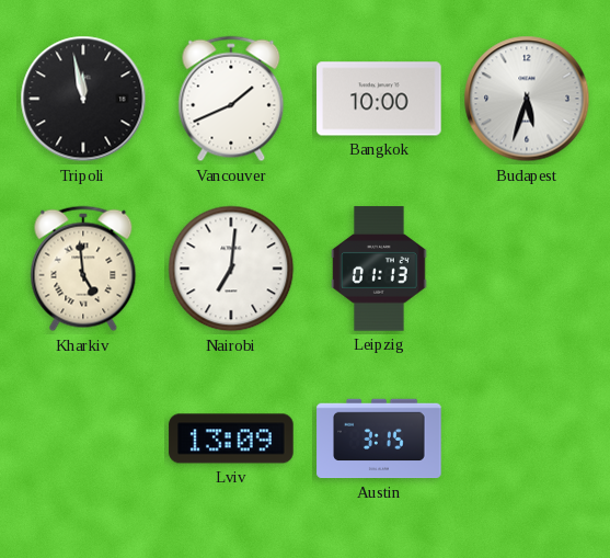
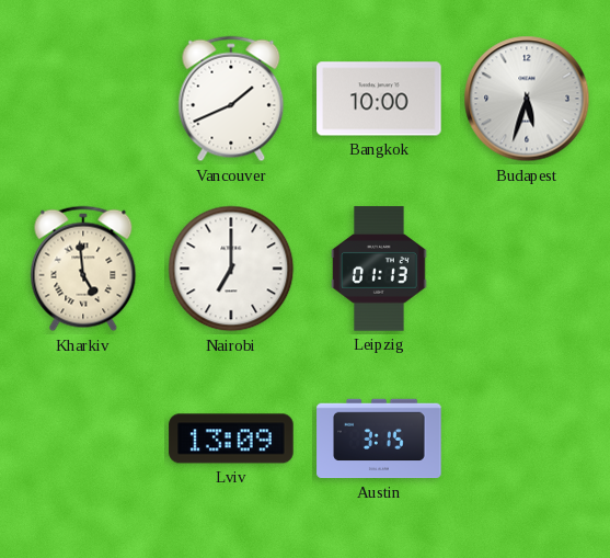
Tripoli: 11:58 -> none
Nairobi: 7:01 -> 7:00
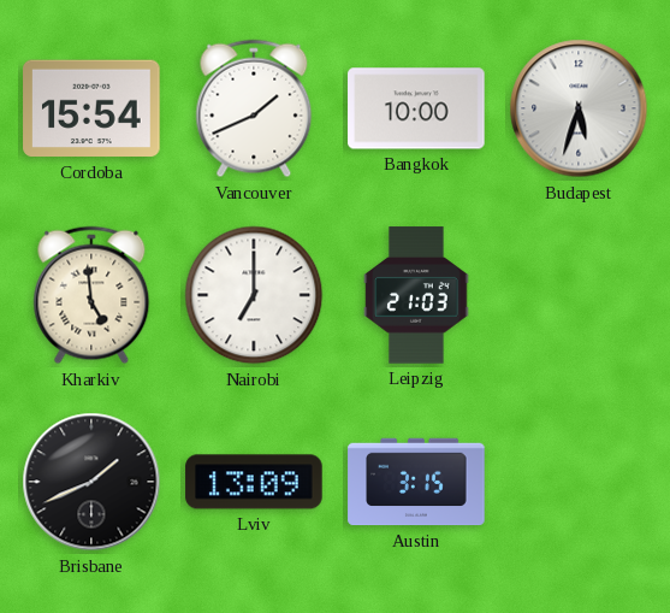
Cordoba: none -> 15:54
Leipzig: 01:13 -> 21:03
Brisbane: none -> 1:41
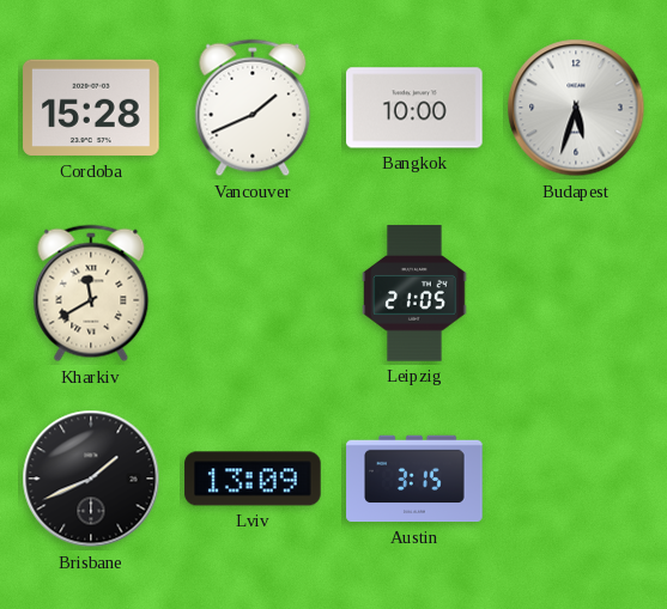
Cordoba: 15:54 -> 15:28
Kharkiv: 4:59 -> 11:40
Nairobi: 7:00 -> none
Leipzig: 21:03 -> 21:05
